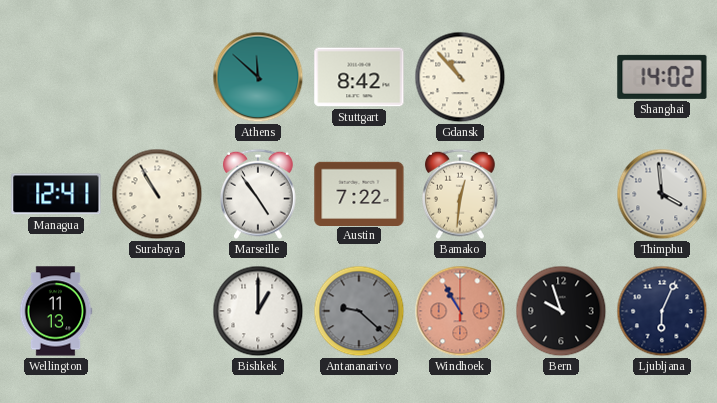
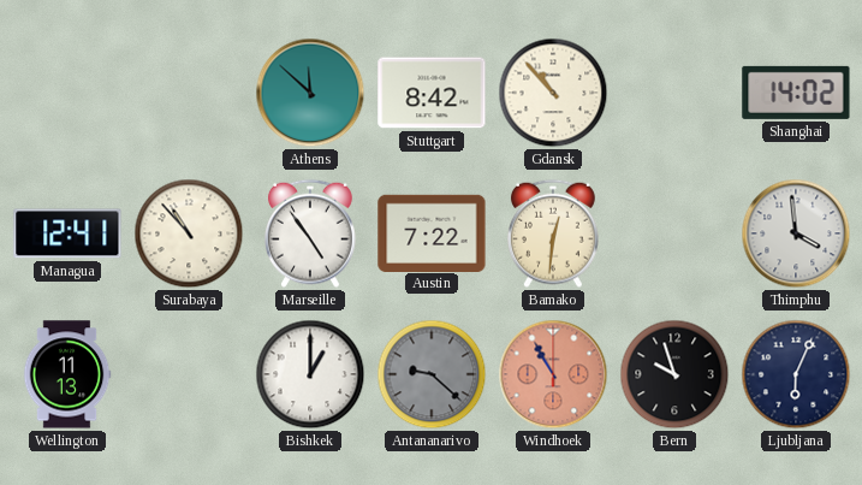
Surabaya: 10:55 -> 10:53
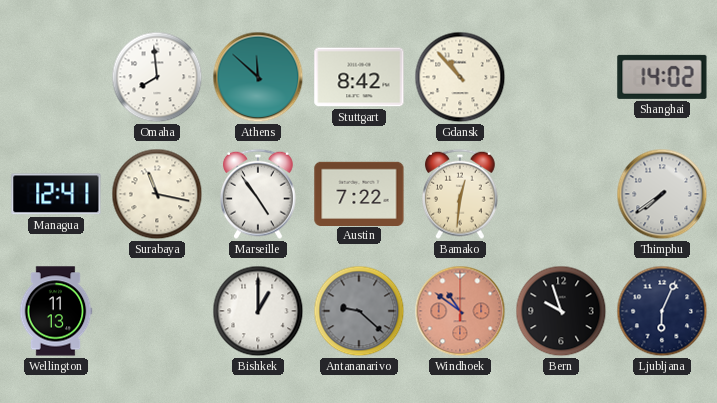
Omaha: none -> 7:59
Surabaya: 10:53 -> 11:17
Thimphu: 3:59 -> 7:39
Windhoek: 10:55 -> 10:51
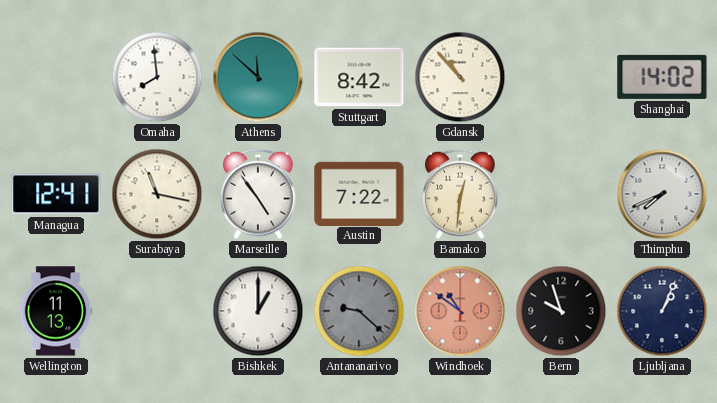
Thimphu: 7:39 -> 7:41
Ljubljana: 6:04 -> 1:04
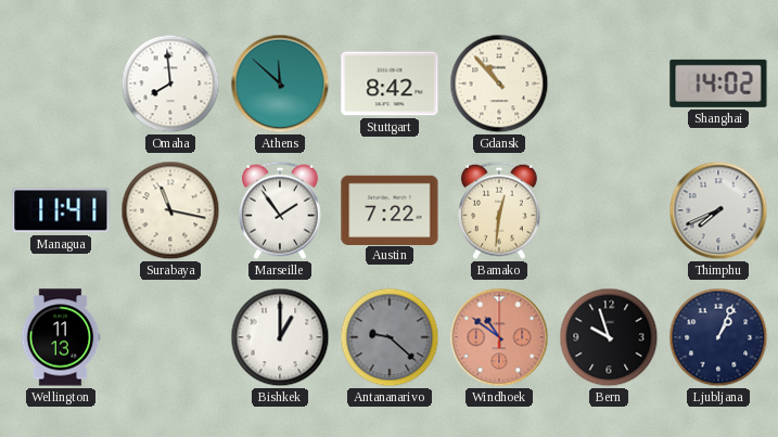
Managua: 12:41 -> 11:41
Marseille: 4:54 -> 1:54
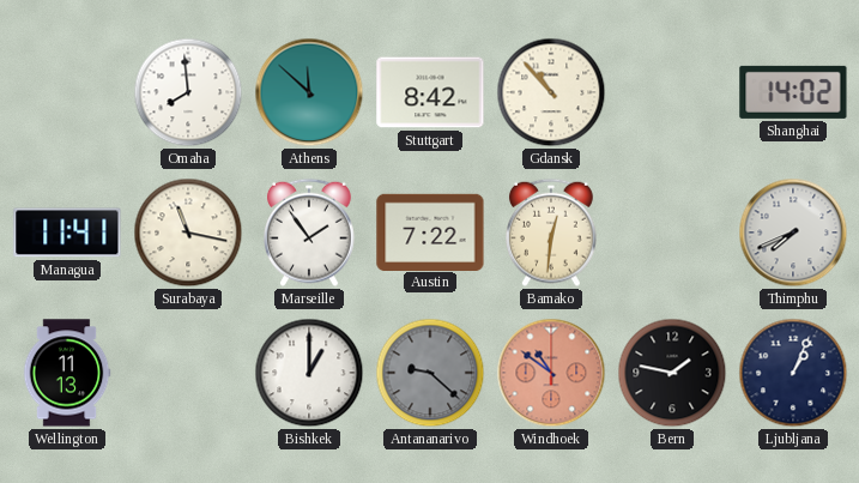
Bern: 9:57 -> 1:47
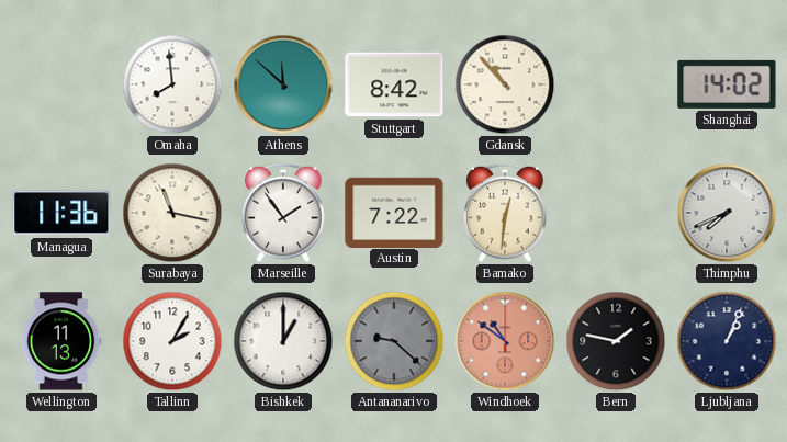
Managua: 11:41 -> 11:36
Tallinn: none -> 2:05
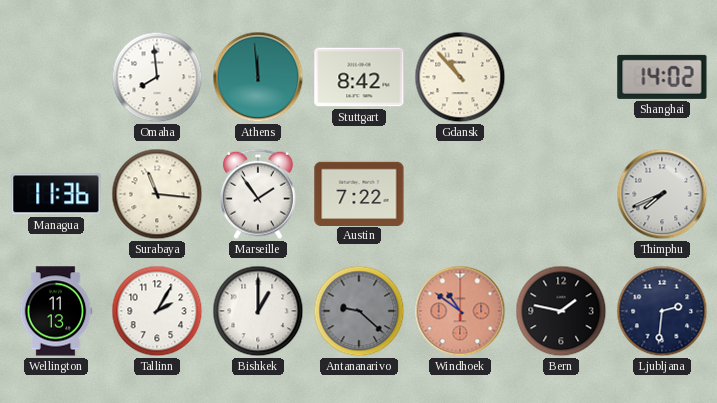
Athens: 11:52 -> 11:59
Surabaya: 11:17 -> 11:16
Bamako: 12:31 -> none
Ljubljana: 1:04 -> 2:31
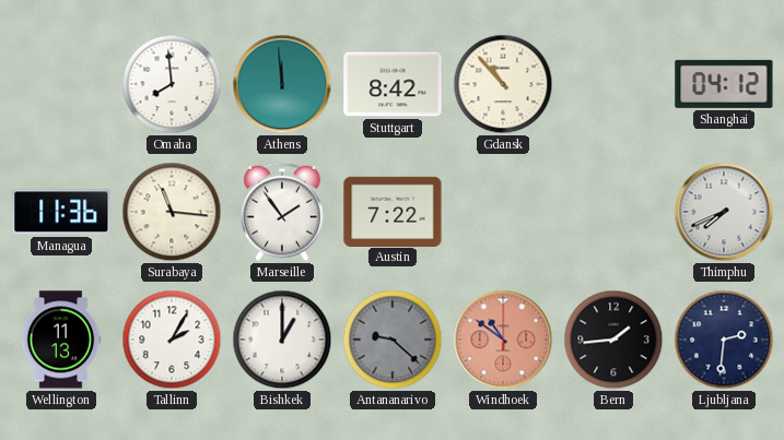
Shanghai: 14:02 -> 04:12
Bern: 1:47 -> 1:44
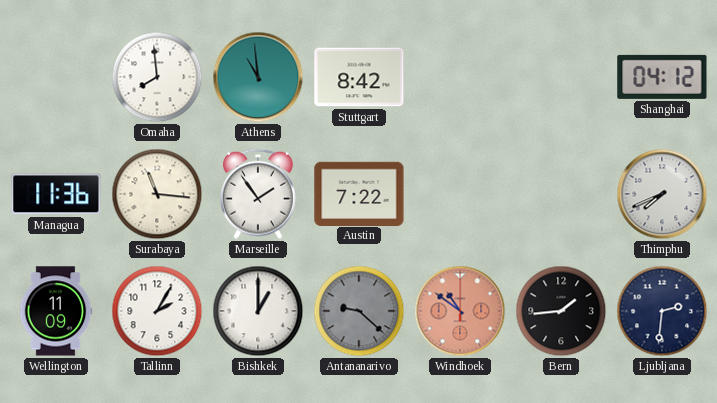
Athens: 11:59 -> 10:59
Gdansk: 10:53 -> none
Wellington: 11:13 -> 11:09
